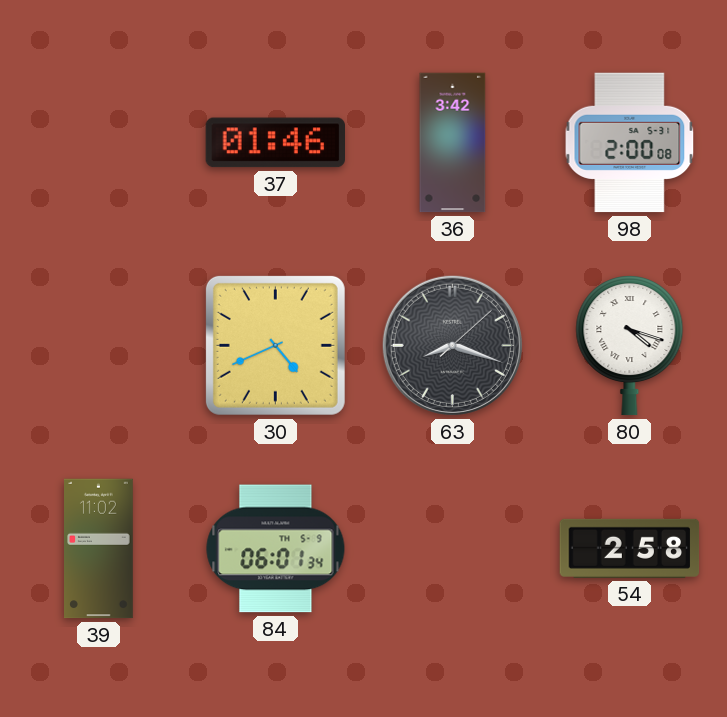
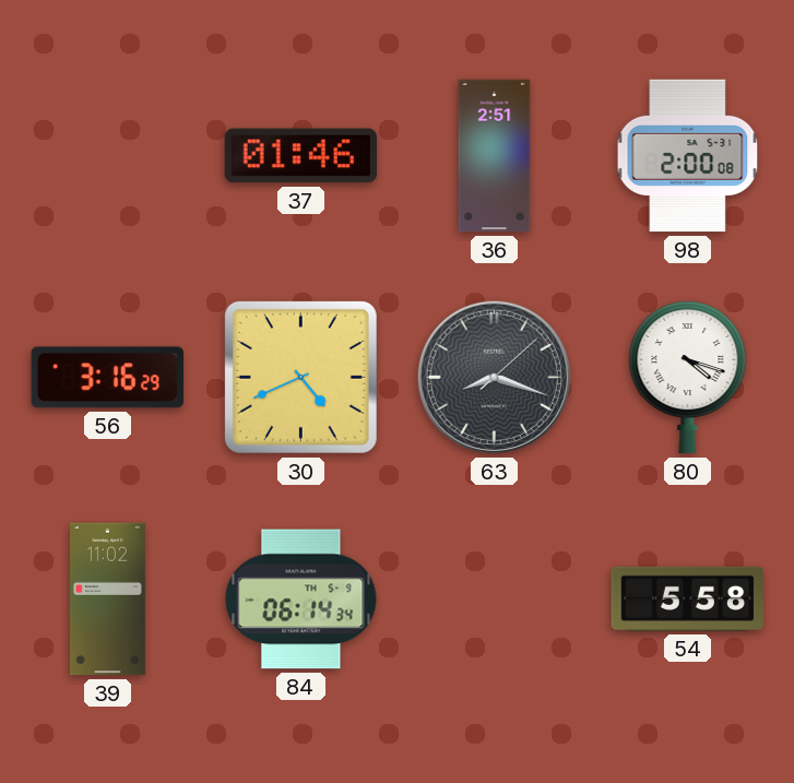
36: 3:42 -> 2:51
56: none -> 3:16
84: 06:01 -> 06:14
54: 2:58 -> 5:58
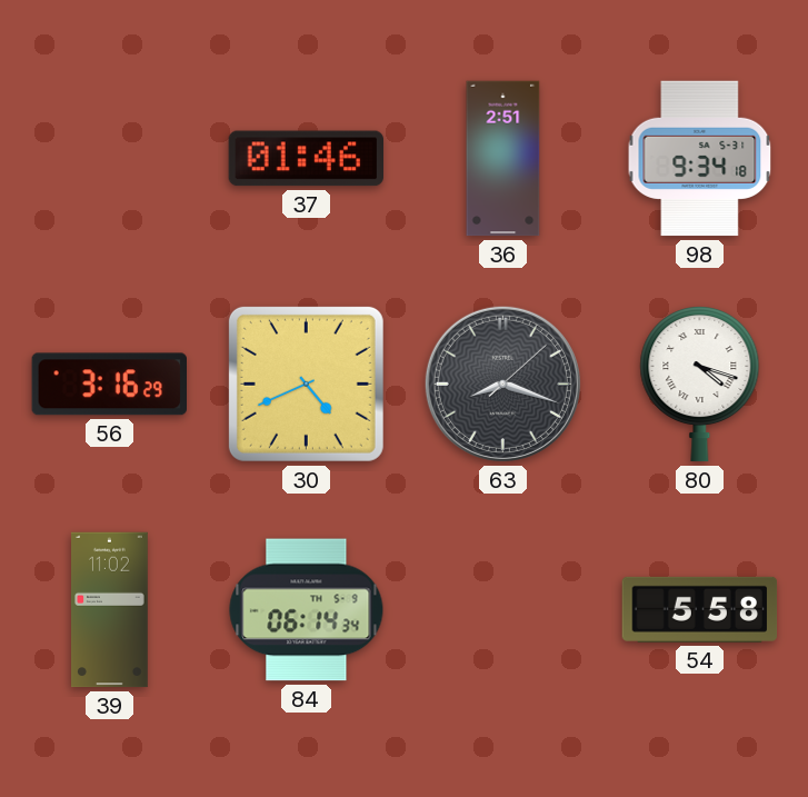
98: 2:00 -> 9:34
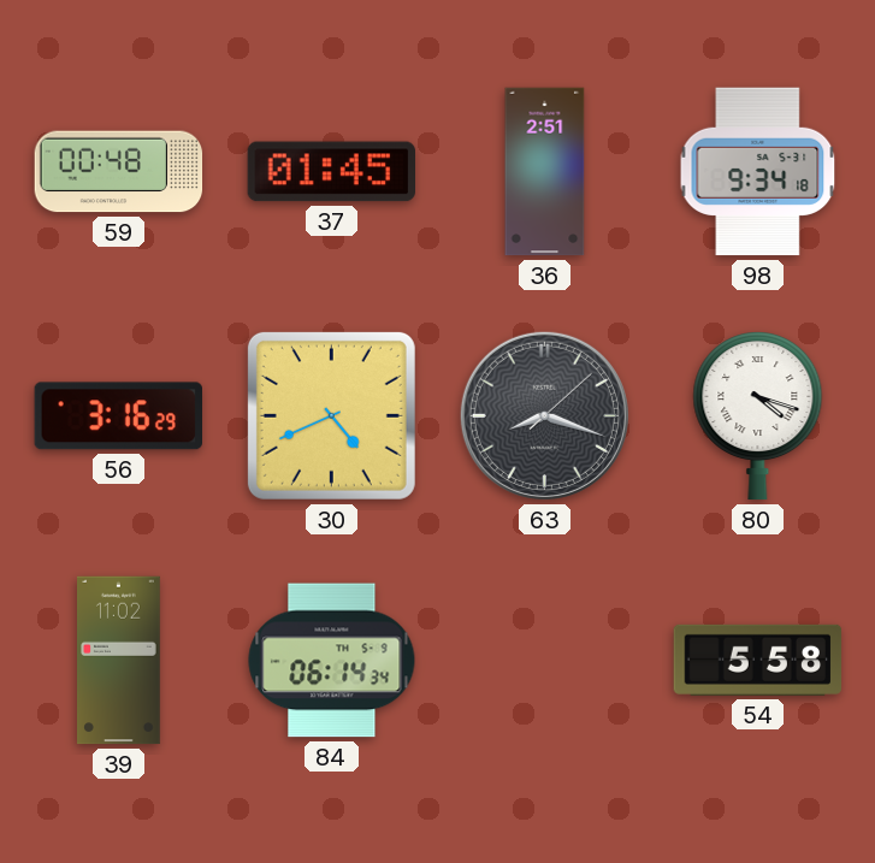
59: none -> 00:48
37: 01:46 -> 01:45
